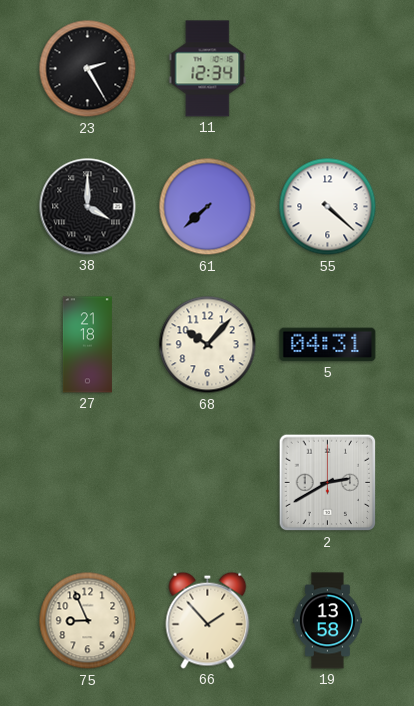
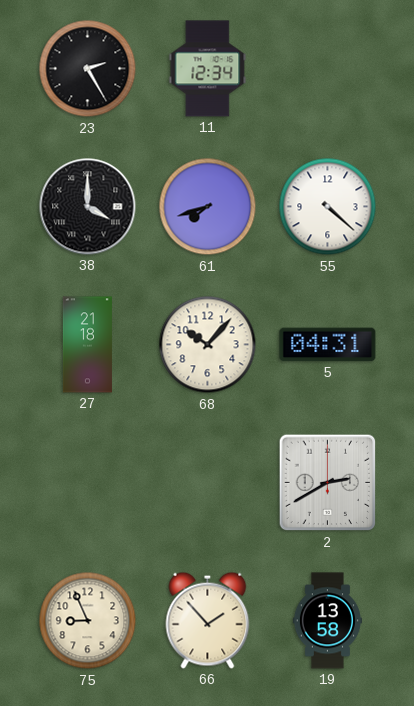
61: 7:38 -> 7:42
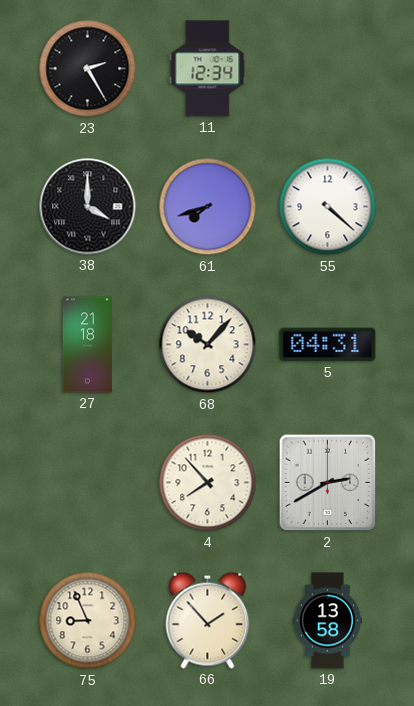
4: none -> 7:53
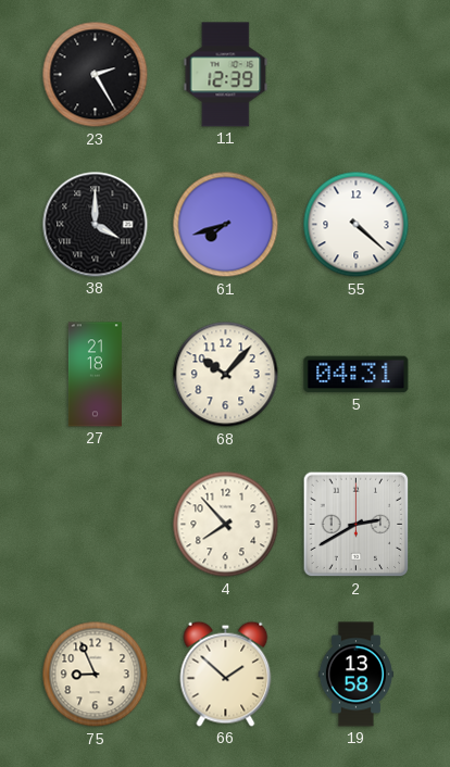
11: 12:34 -> 12:39
66: 1:53 -> 1:52
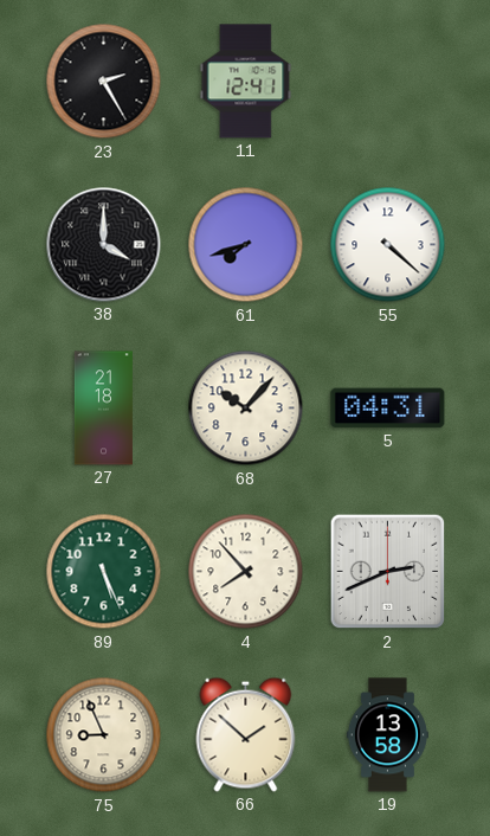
11: 12:39 -> 12:41
89: none -> 5:26
2: 2:40 -> 2:41
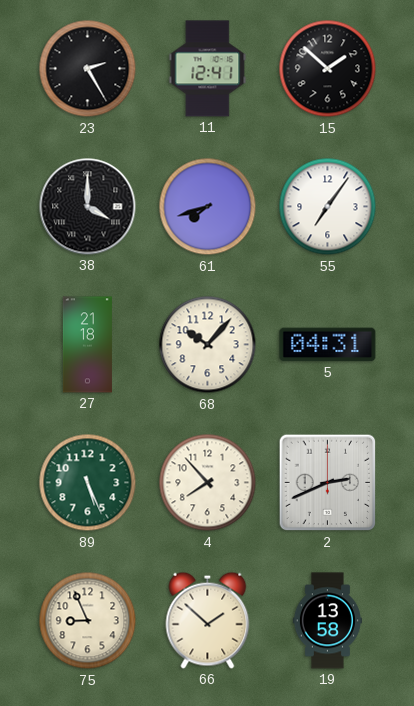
15: none -> 1:52
55: 4:22 -> 7:06
